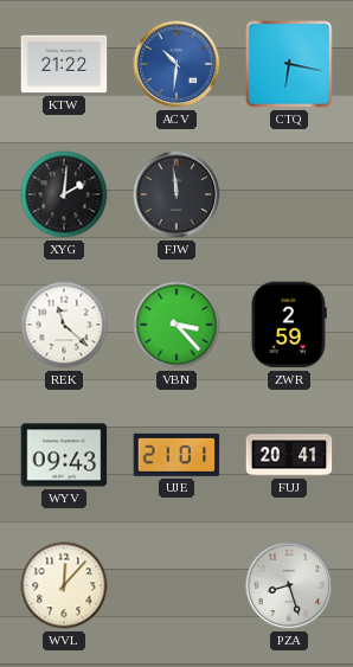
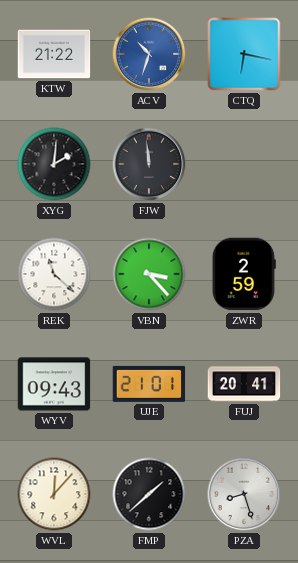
ACV: 10:31 -> 10:33
FMP: none -> 1:38
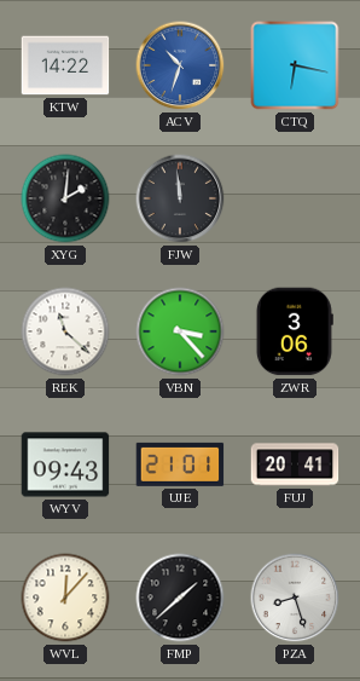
KTW: 21:22 -> 14:22
ZWR: 2:59 -> 3:06
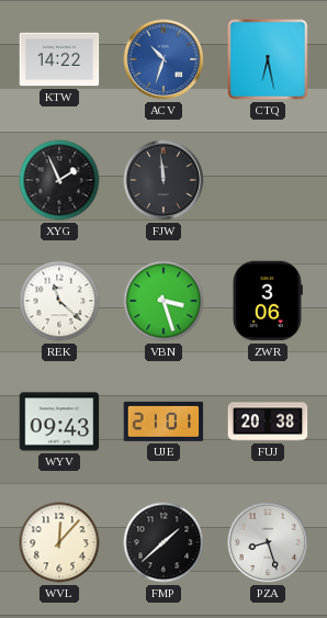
CTQ: 6:17 -> 6:28
XYG: 2:01 -> 1:56
VBN: 3:23 -> 3:27
FUJ: 20:41 -> 20:38
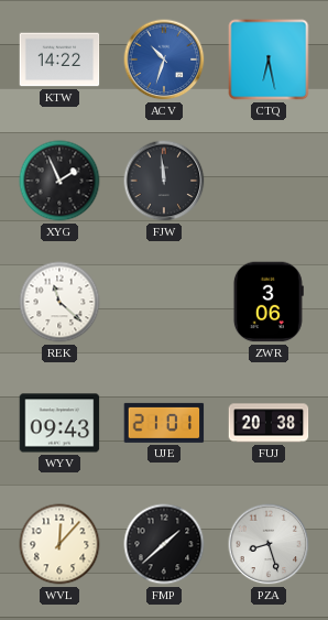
VBN: 3:27 -> none
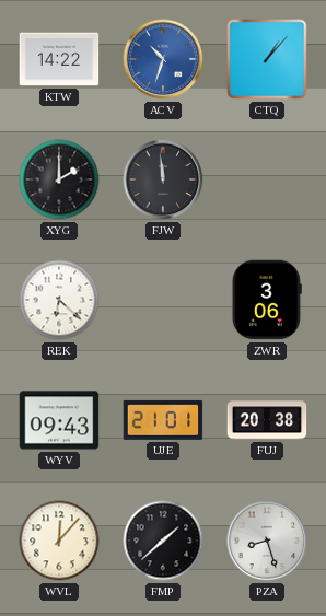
CTQ: 6:28 -> 1:07
XYG: 1:56 -> 2:00
REK: 11:22 -> 6:22
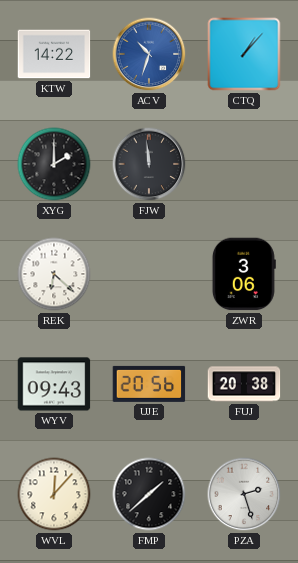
UJE: 21:01 -> 20:56
PZA: 8:27 -> 2:27
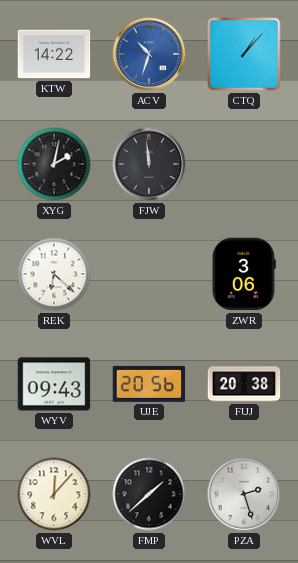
XYG: 2:00 -> 2:02
